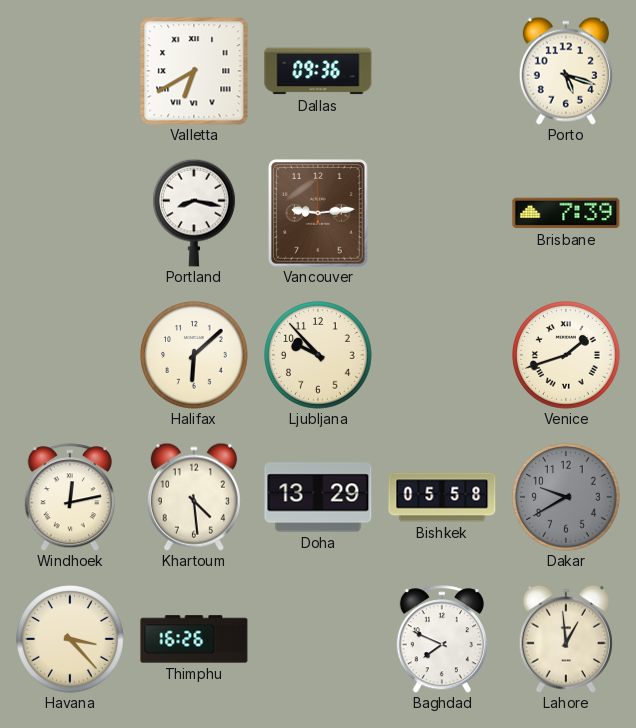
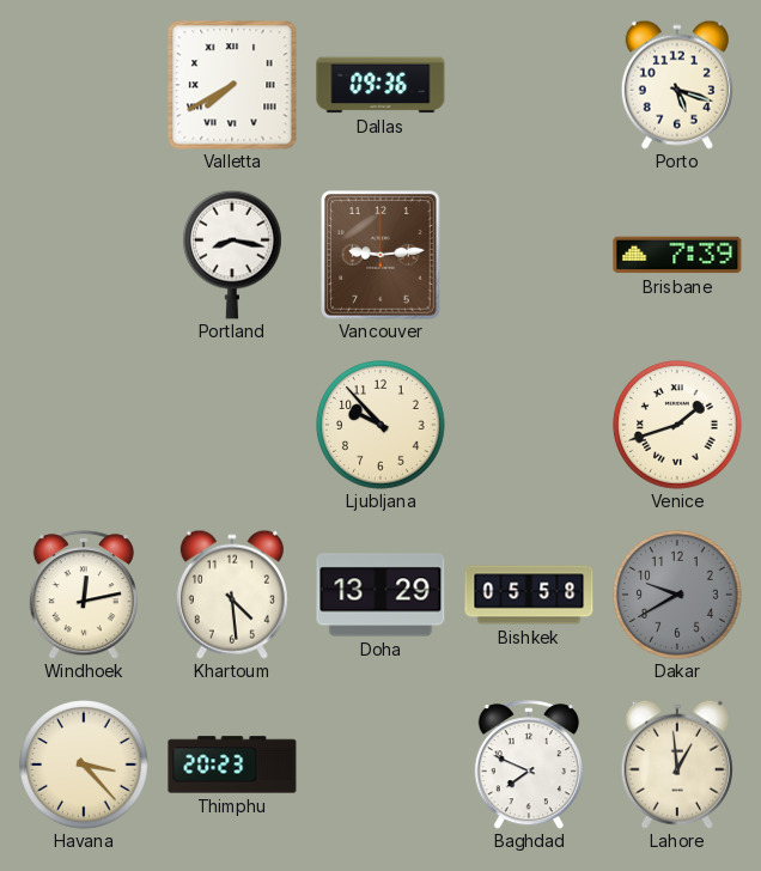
Valletta: 6:40 -> 7:40
Halifax: 6:08 -> none
Thimphu: 16:26 -> 20:23
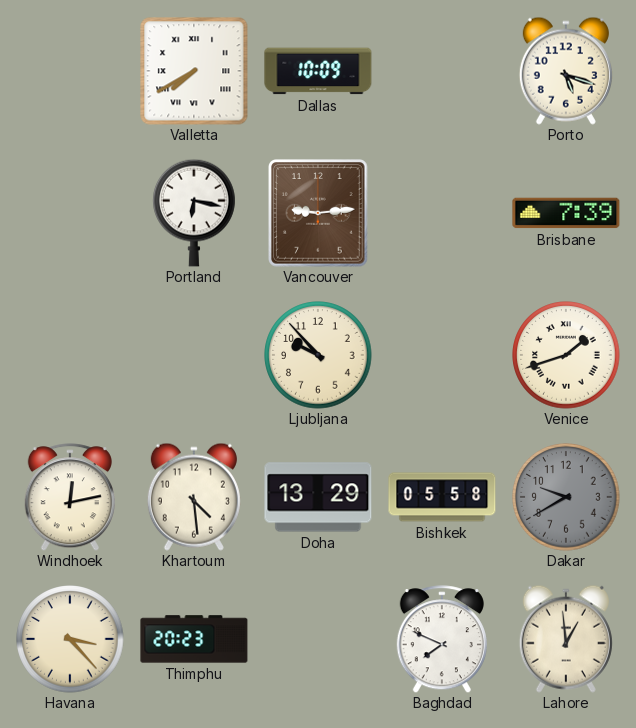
Dallas: 09:36 -> 10:09
Portland: 8:17 -> 6:17
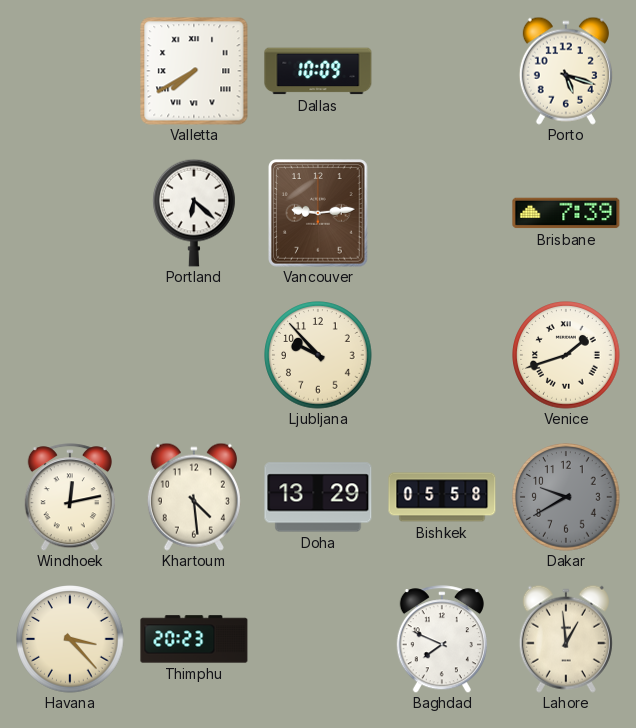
Portland: 6:17 -> 6:22
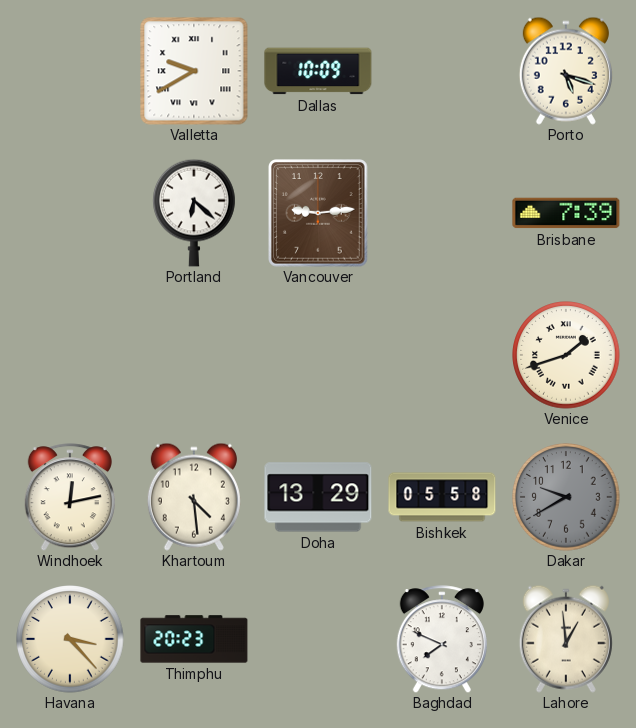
Valletta: 7:40 -> 9:40
Ljubljana: 9:53 -> none
